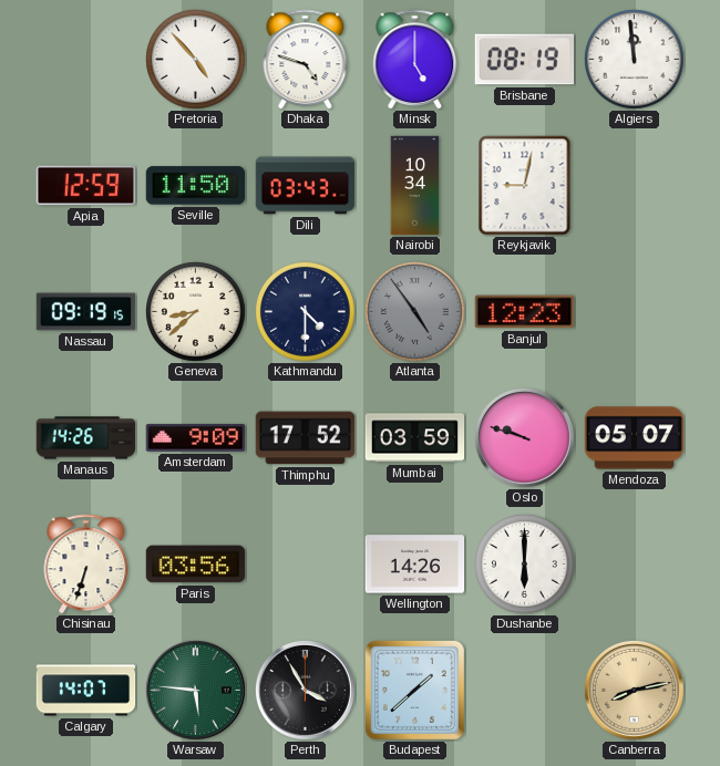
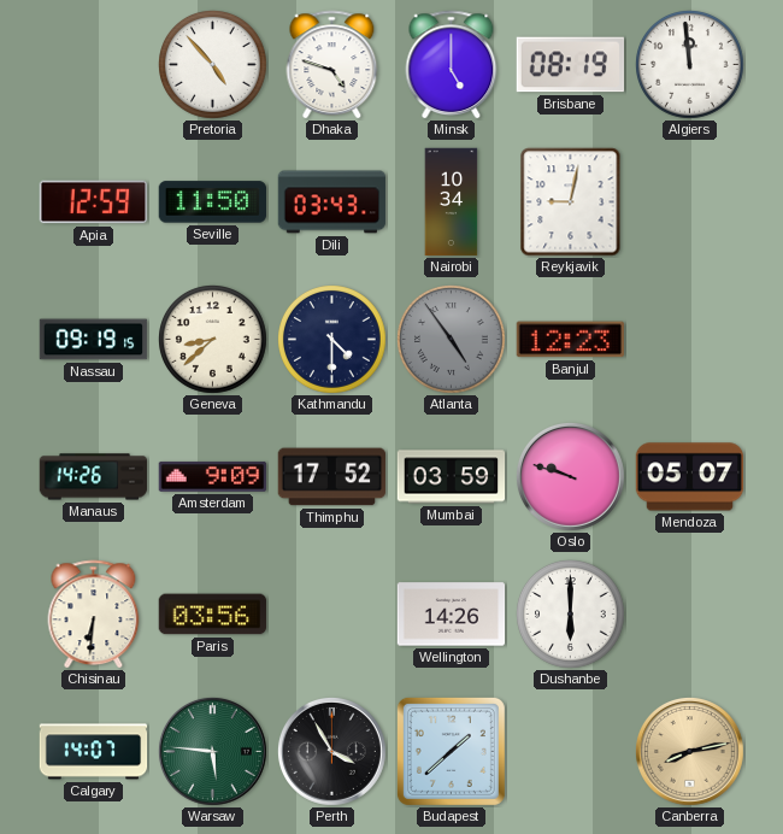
Chisinau: 6:33 -> 6:31
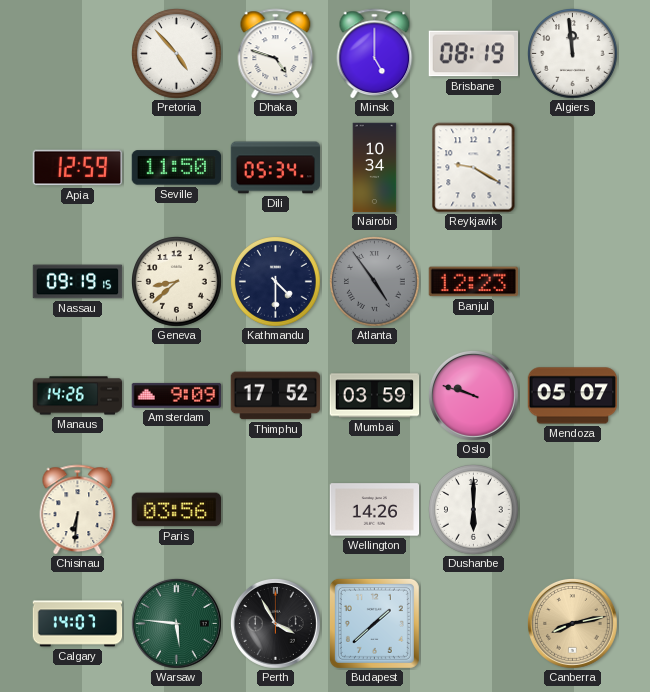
Dili: 03:43 -> 05:34
Reykjavik: 9:02 -> 9:20
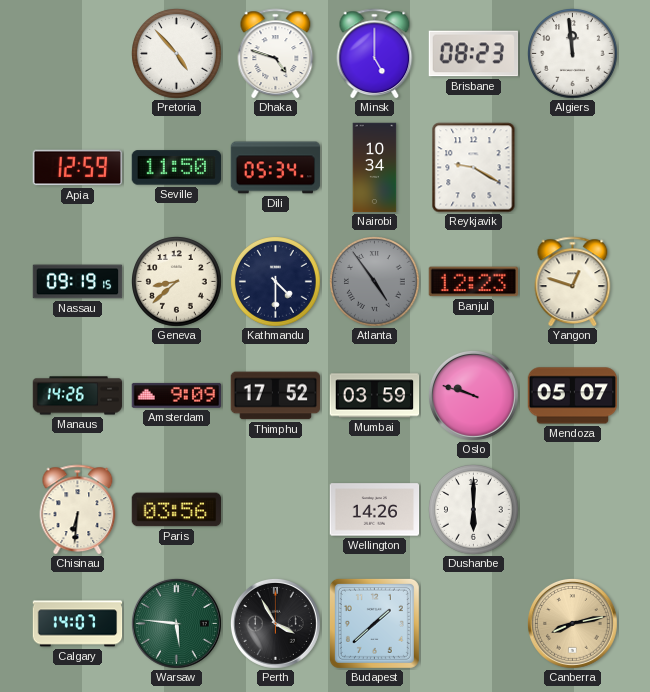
Brisbane: 08:19 -> 08:23
Yangon: none -> 12:48
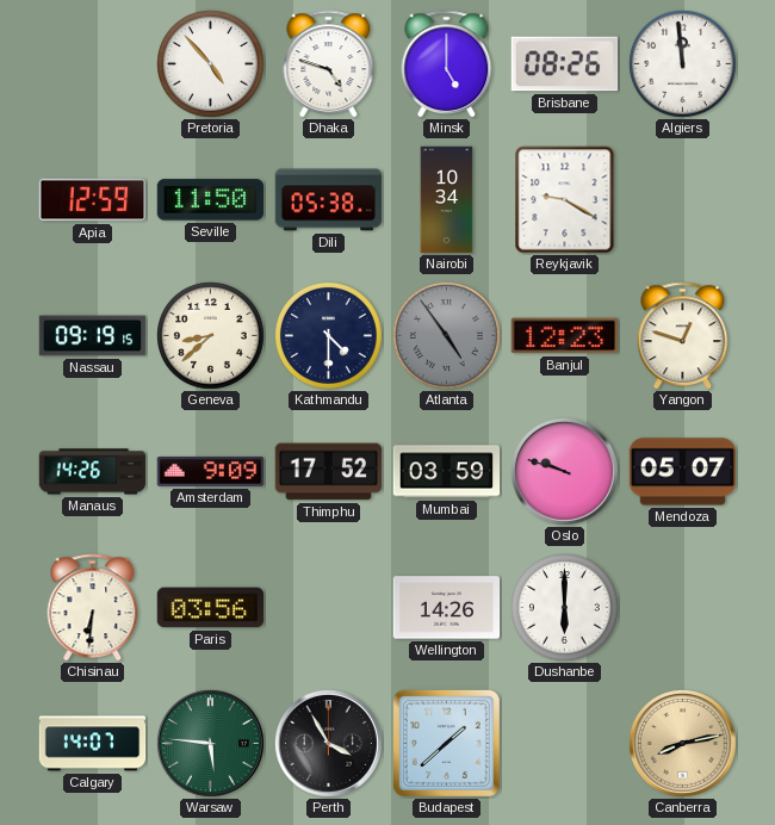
Brisbane: 08:23 -> 08:26
Dili: 05:34 -> 05:38
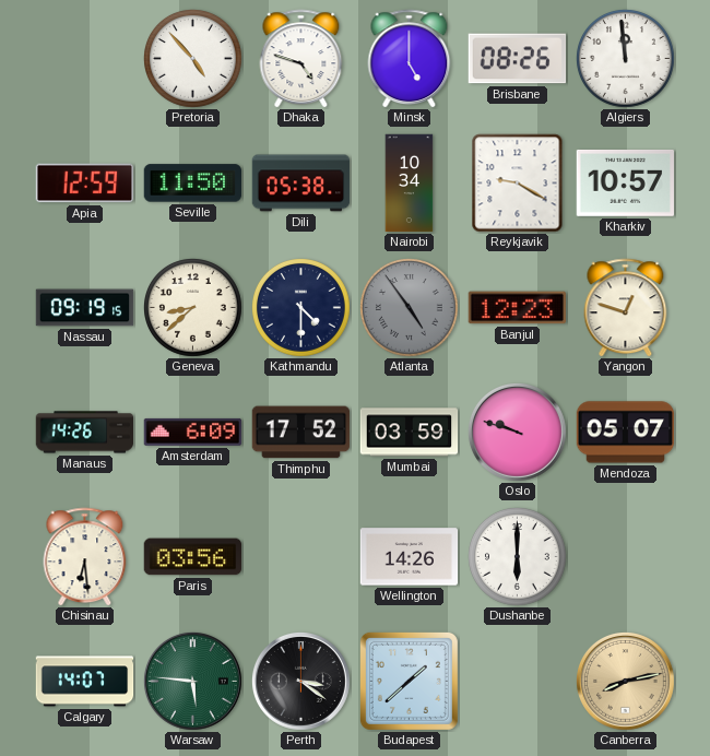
Kharkiv: none -> 10:57
Amsterdam: 9:09 -> 6:09
Chisinau: 6:31 -> 6:29
Perth: 3:55 -> 3:21
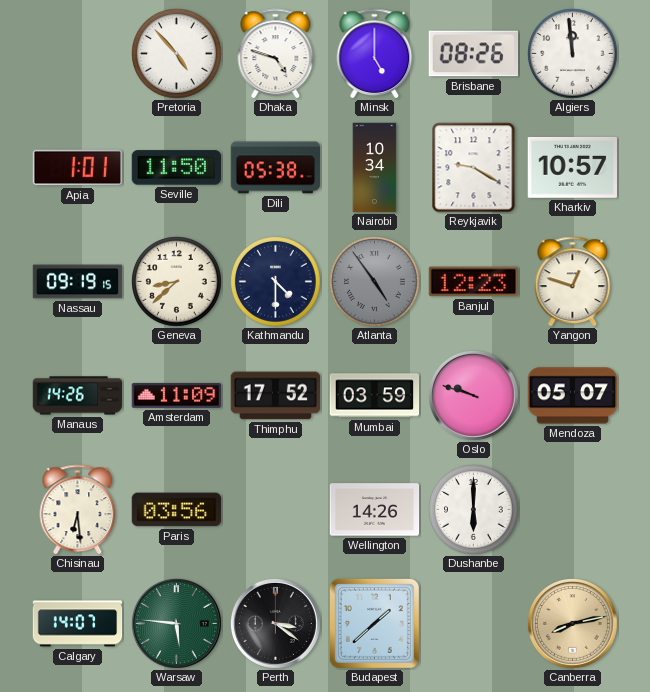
Apia: 12:59 -> 1:01
Amsterdam: 6:09 -> 11:09
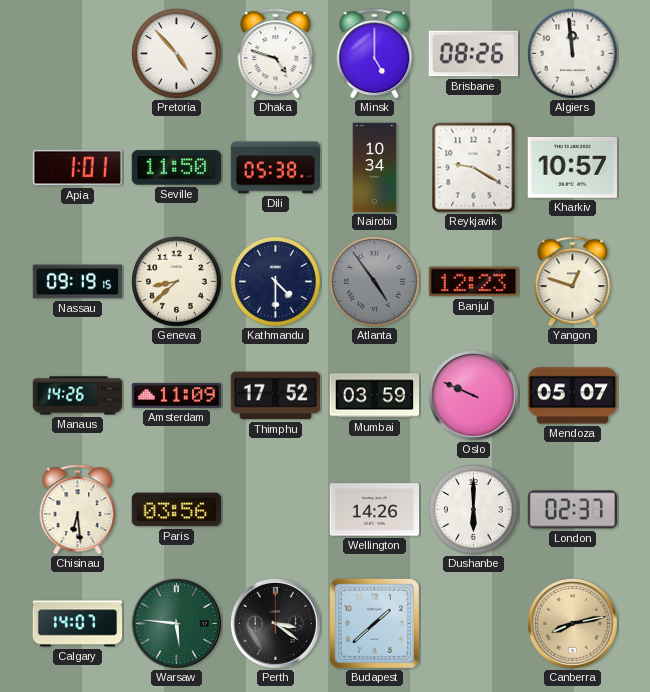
Oslo: 9:48 -> 9:49
London: none -> 02:37
